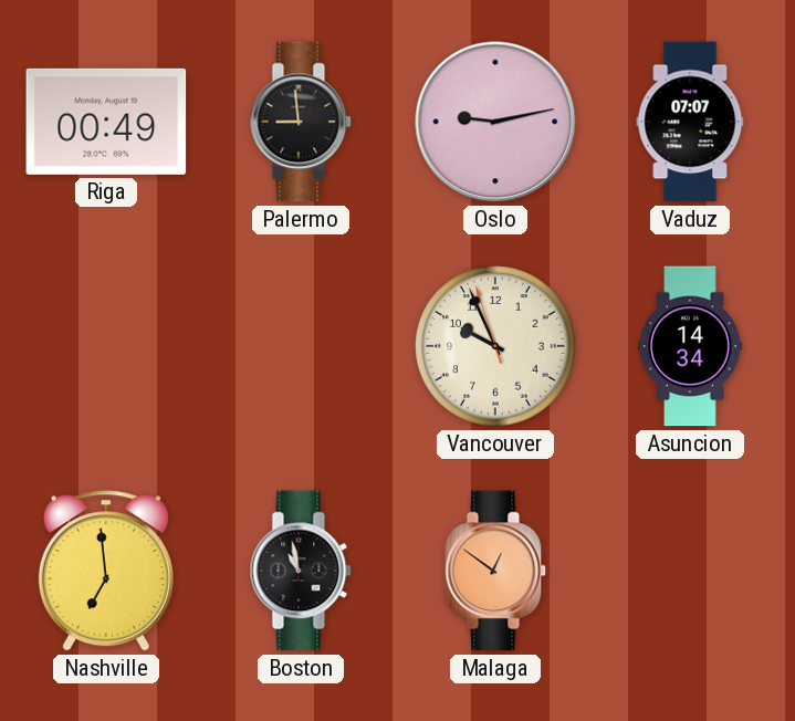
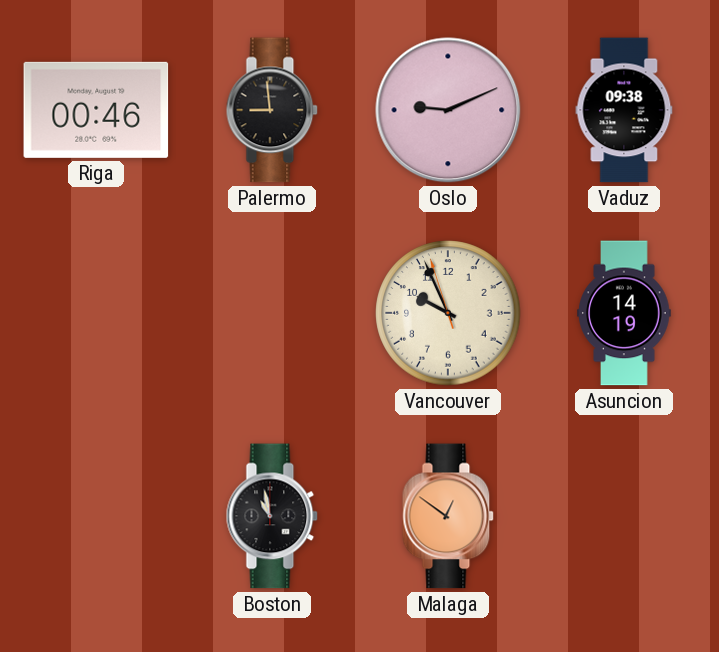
Riga: 00:49 -> 00:46
Oslo: 9:13 -> 9:11
Vaduz: 07:07 -> 09:38
Asuncion: 14:34 -> 14:19
Nashville: 6:59 -> none
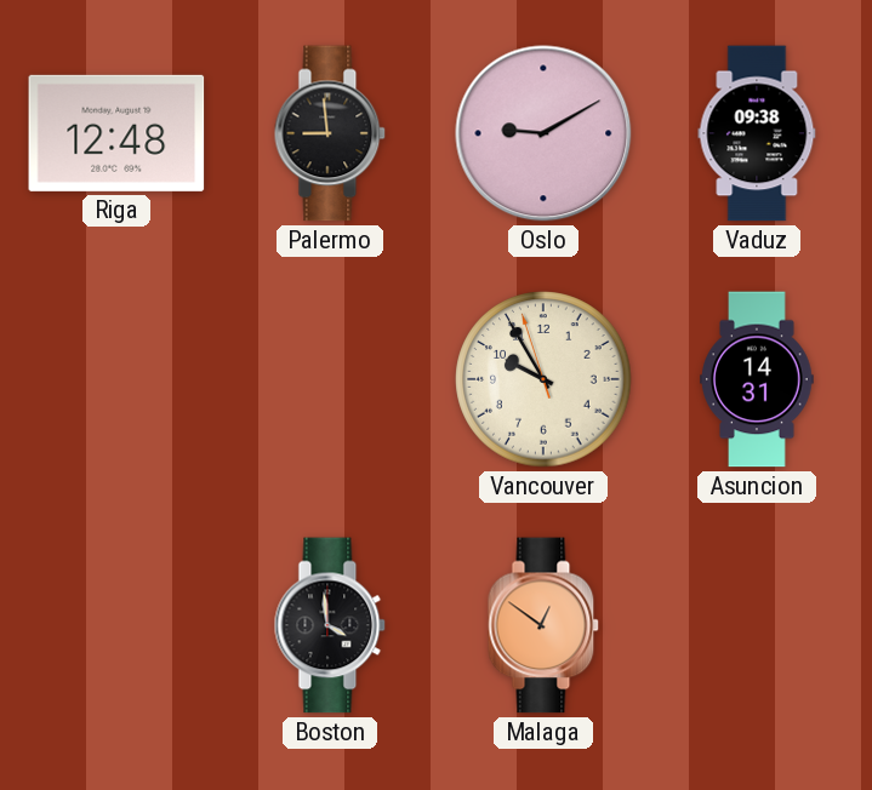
Riga: 00:46 -> 12:48
Oslo: 9:11 -> 9:10
Vancouver: 9:55 -> 9:54
Asuncion: 14:19 -> 14:31
Boston: 10:58 -> 3:59
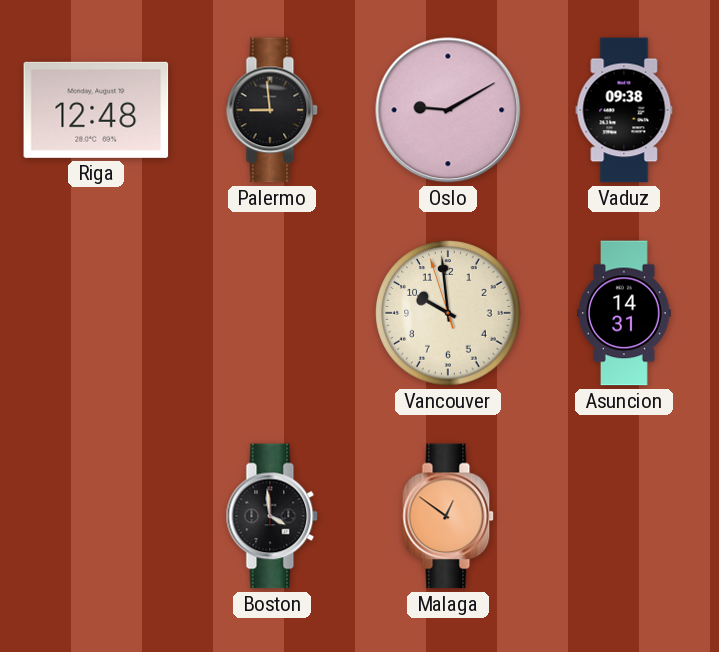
Vancouver: 9:54 -> 9:58
